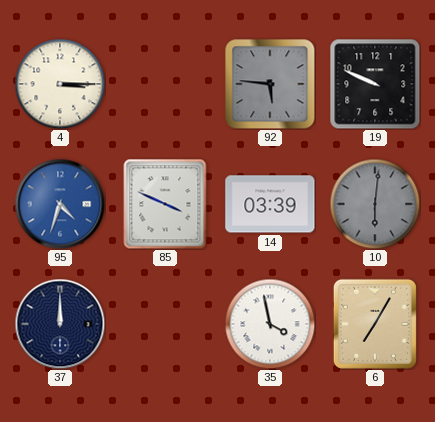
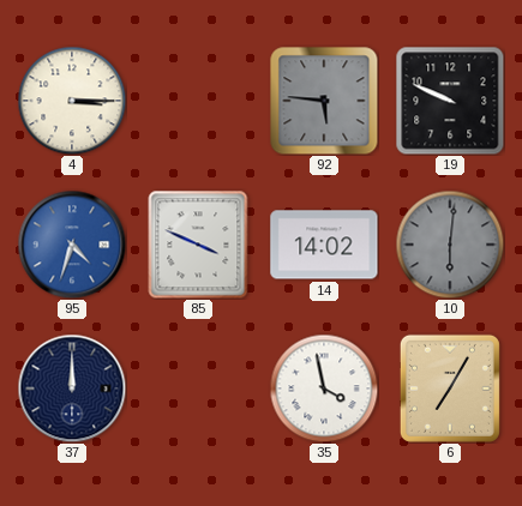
14: 03:39 -> 14:02
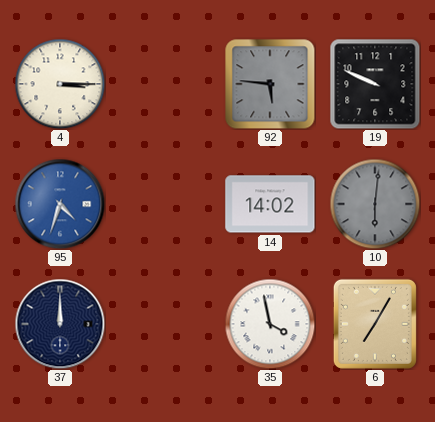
85: 3:49 -> none
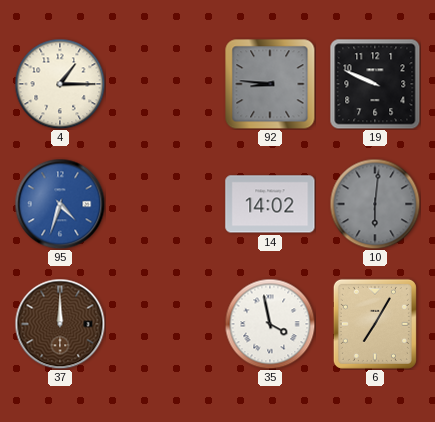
4: 3:15 -> 1:15
92: 5:46 -> 8:46
37 dial: navy -> brown
